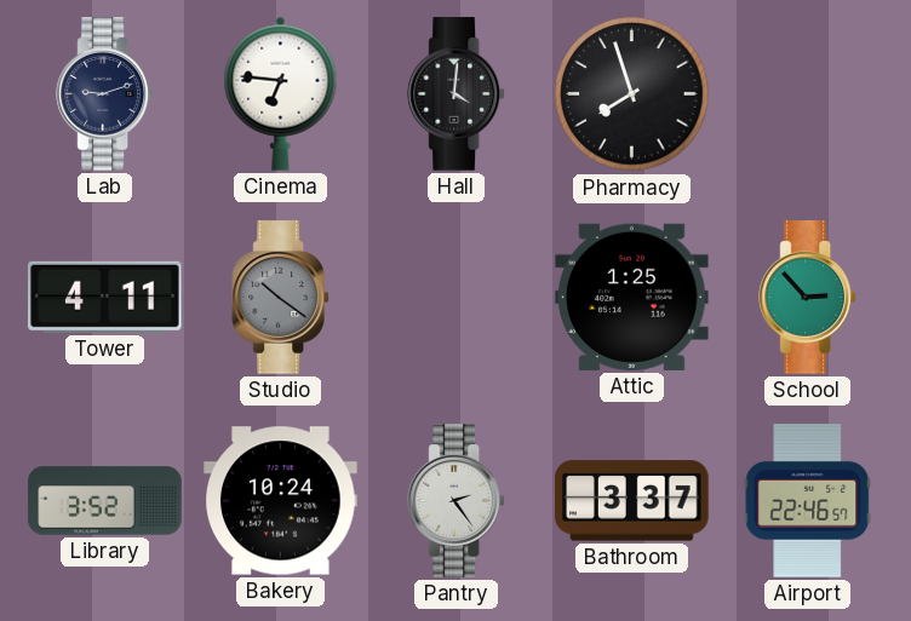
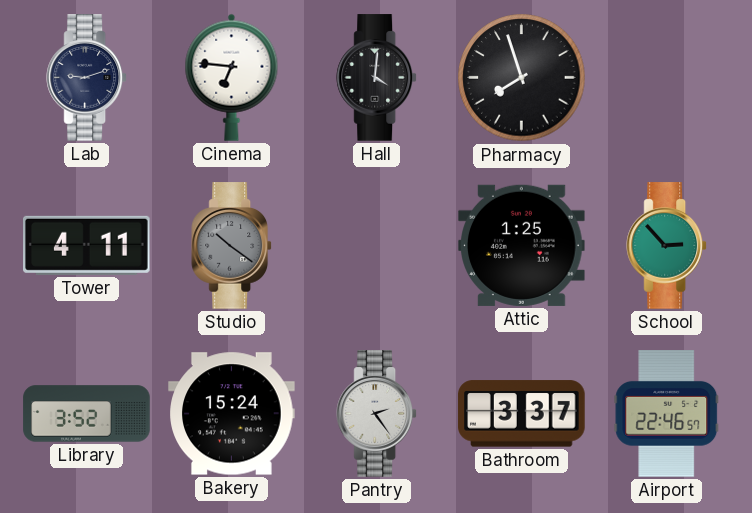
Bakery: 10:24 -> 15:24
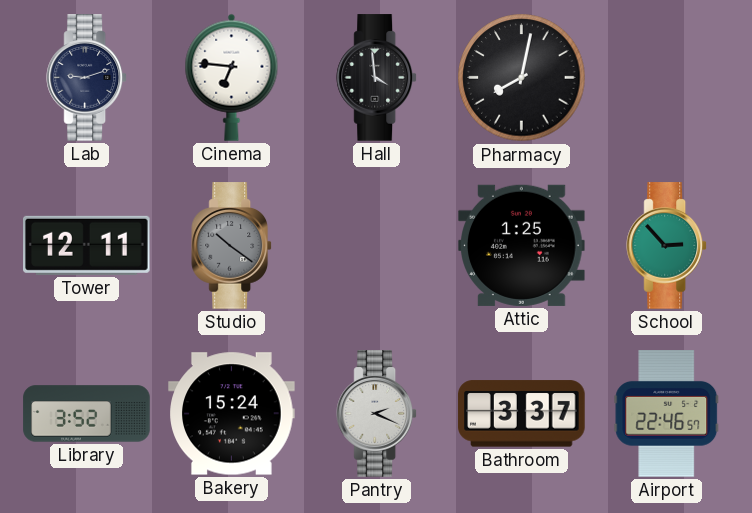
Hall: 4:01 -> 3:59
Pharmacy: 7:57 -> 8:02
Tower: 4:11 -> 12:11
Pantry: 2:24 -> 2:19
